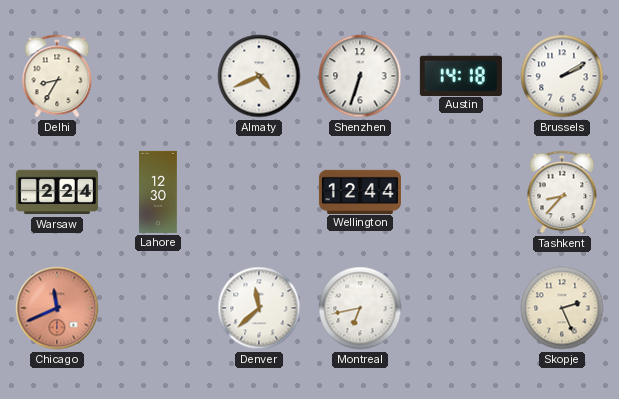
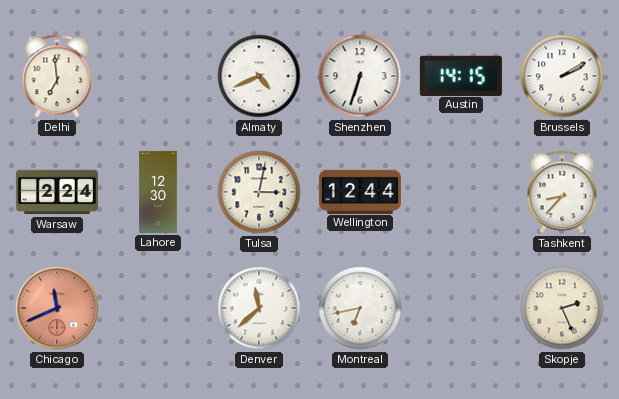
Delhi: 8:35 -> 6:59
Austin: 14:18 -> 14:15
Tulsa: none -> 3:02
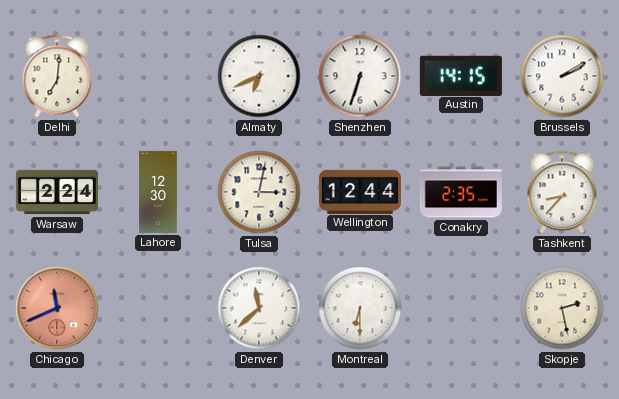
Delhi: 6:59 -> 7:01
Almaty: 4:41 -> 6:41
Conakry: none -> 2:35
Montreal: 6:43 -> 6:30
Skopje: 2:26 -> 2:28
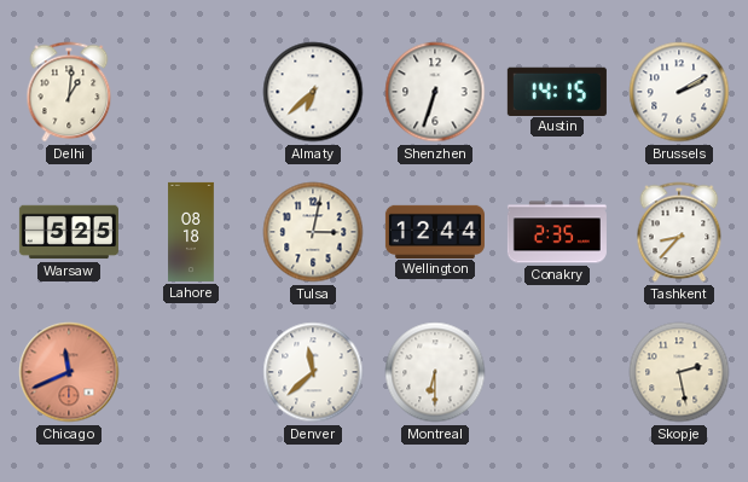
Delhi: 7:01 -> 1:01
Almaty: 6:41 -> 6:38
Warsaw: 2:24 -> 5:25
Lahore: 12:30 -> 08:18
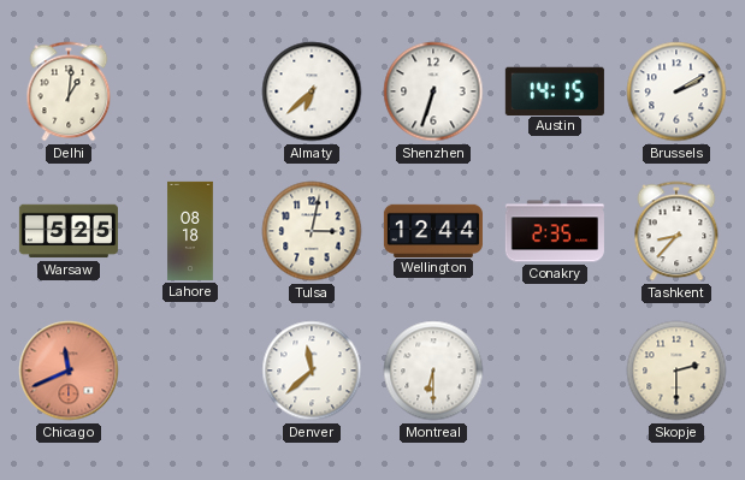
Skopje: 2:28 -> 2:30
